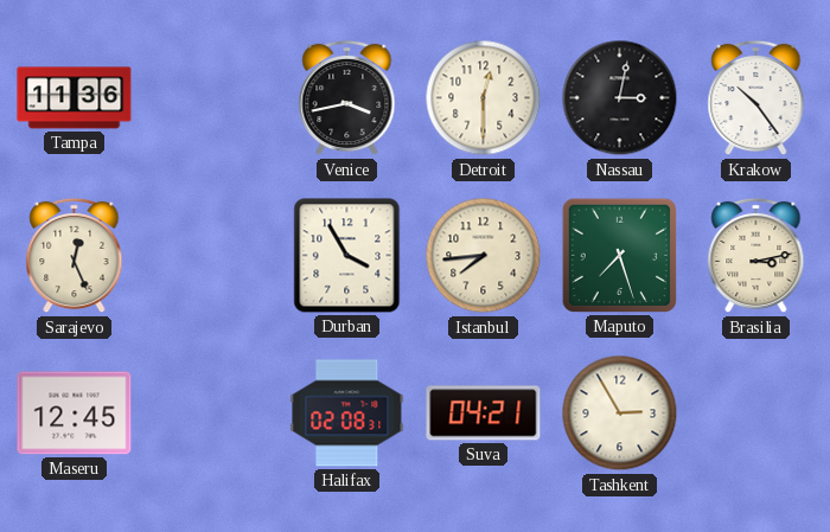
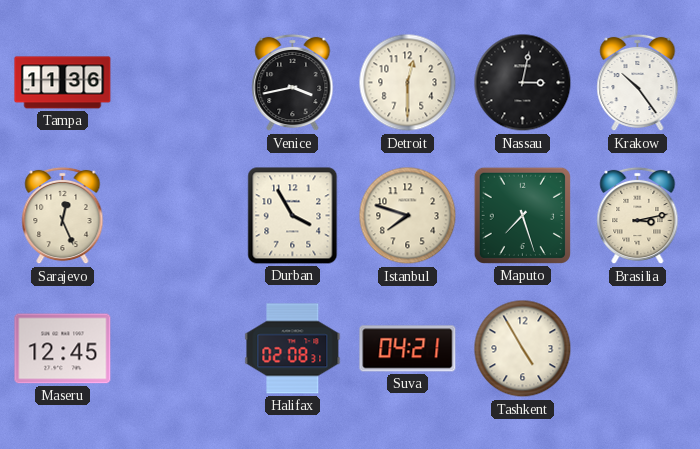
Istanbul: 7:44 -> 7:48
Tashkent: 2:55 -> 4:55
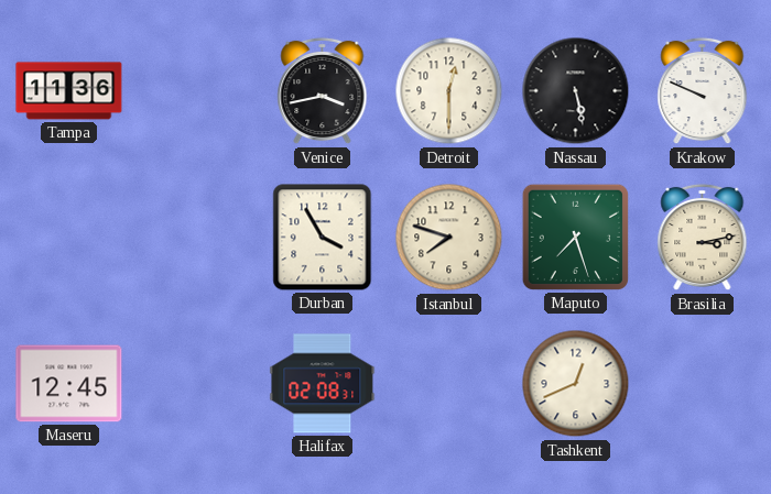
Nassau: 3:02 -> 5:28
Krakow: 10:24 -> 9:49
Sarajevo: 12:26 -> none
Suva: 04:21 -> none
Tashkent: 4:55 -> 12:41
